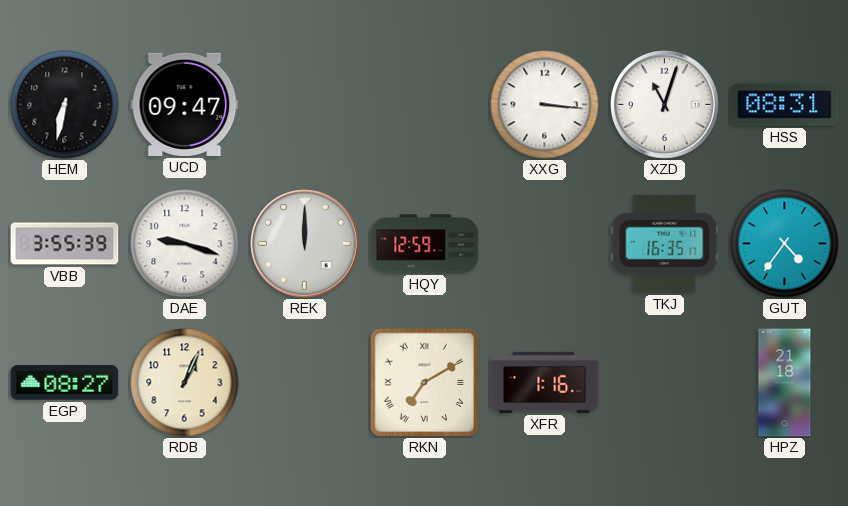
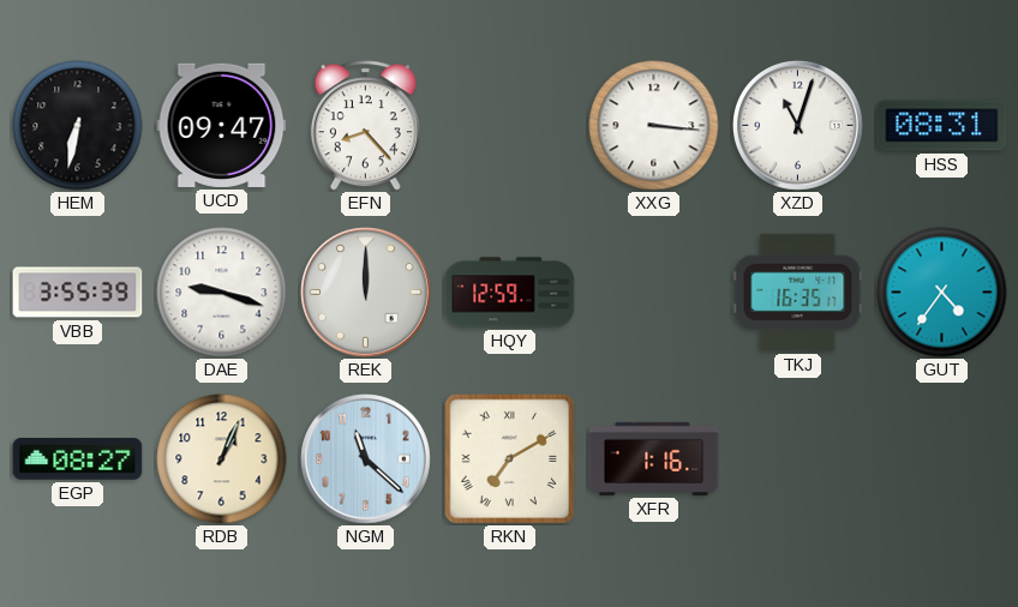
EFN: none -> 8:23
NGM: none -> 11:22
HPZ: 21:18 -> none
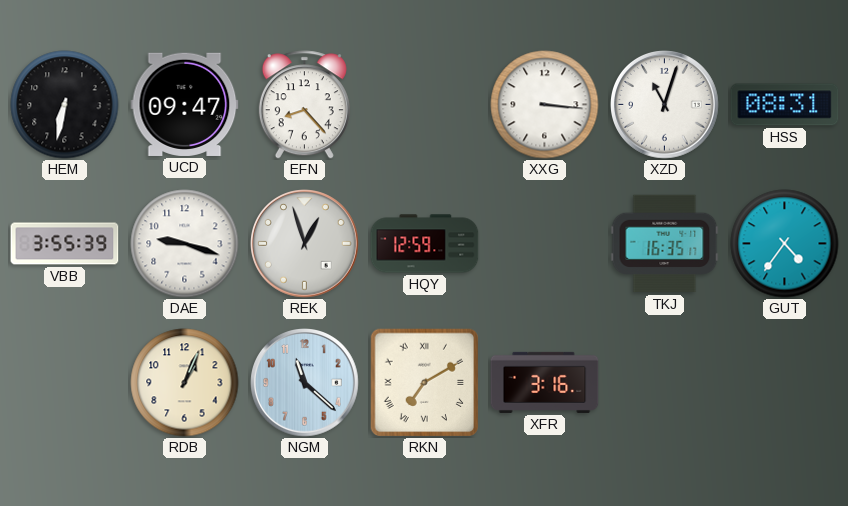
REK: 12:00 -> 12:57
EGP: 08:27 -> none
XFR: 1:16 -> 3:16
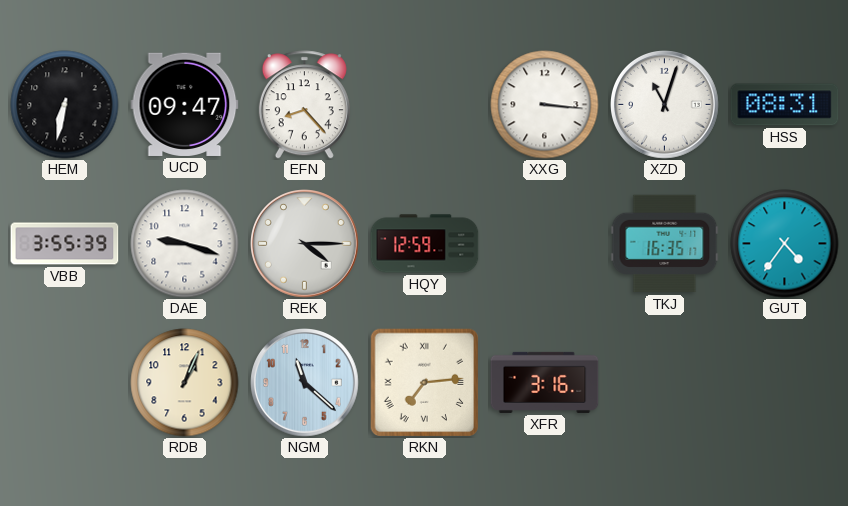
REK: 12:57 -> 4:15
RKN: 7:10 -> 7:14
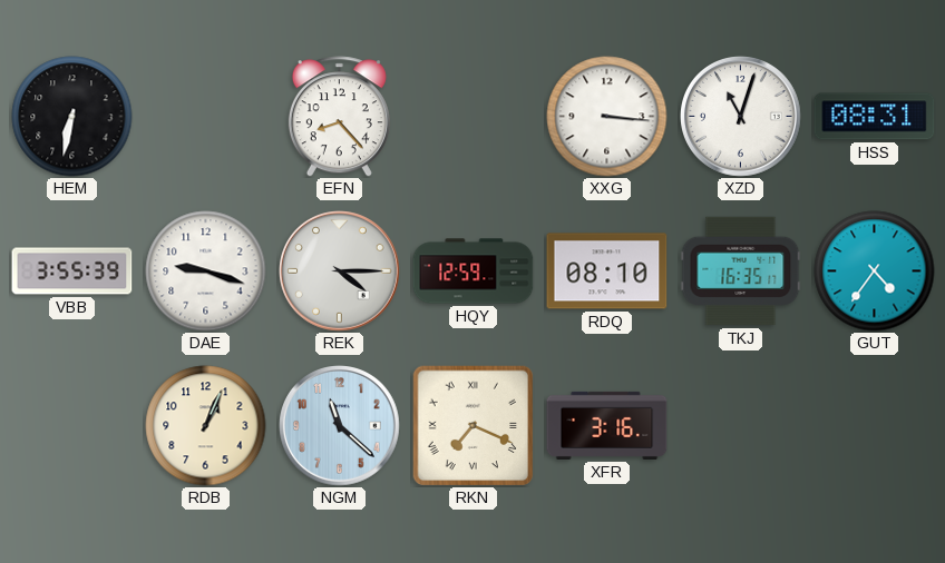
UCD: 09:47 -> none
RDQ: none -> 08:10
RKN: 7:14 -> 7:19
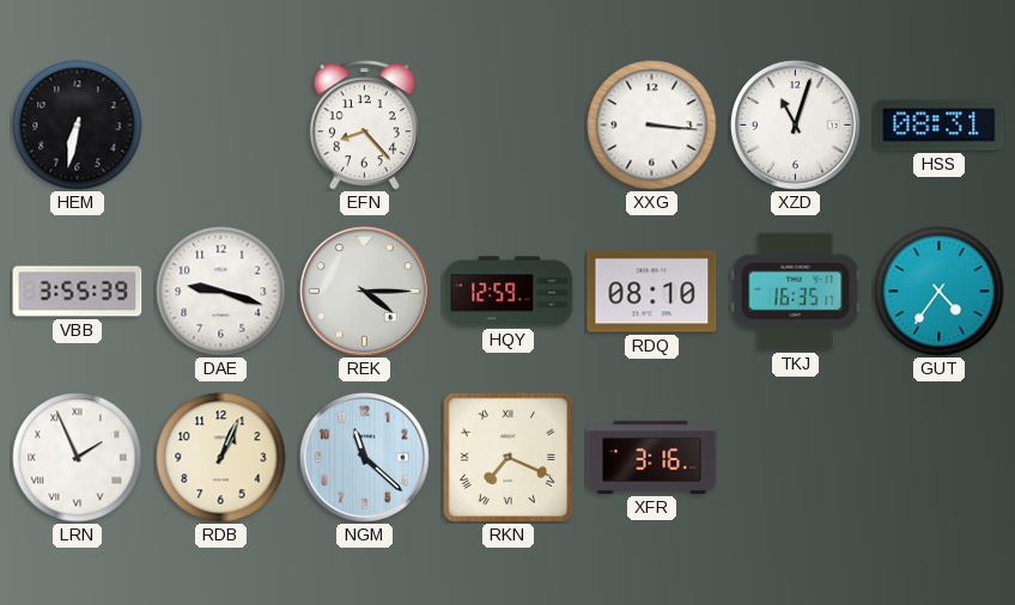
LRN: none -> 1:56
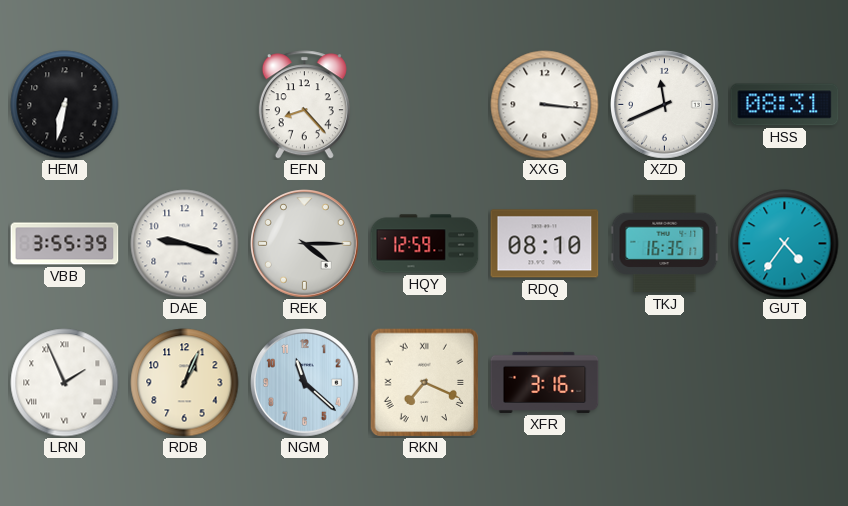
XZD: 11:03 -> 11:41
